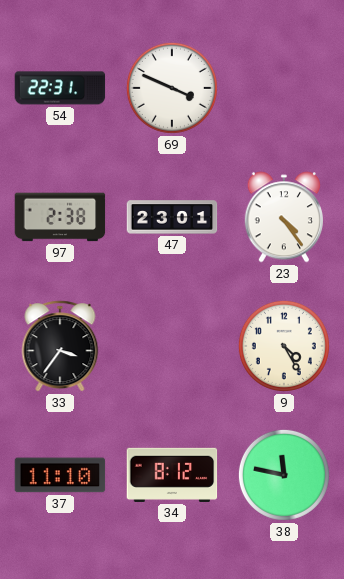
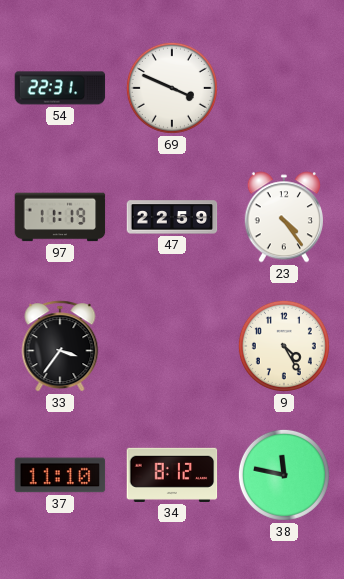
97: 2:38 -> 11:19
47: 23:01 -> 22:59
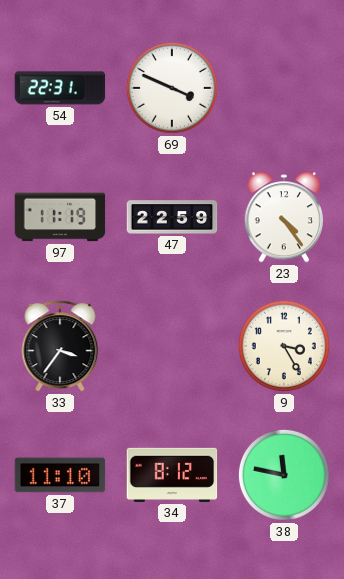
9: 4:25 -> 3:25
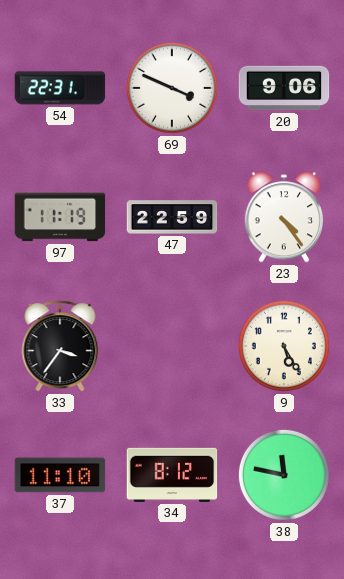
20: none -> 9:06
9: 3:25 -> 5:25
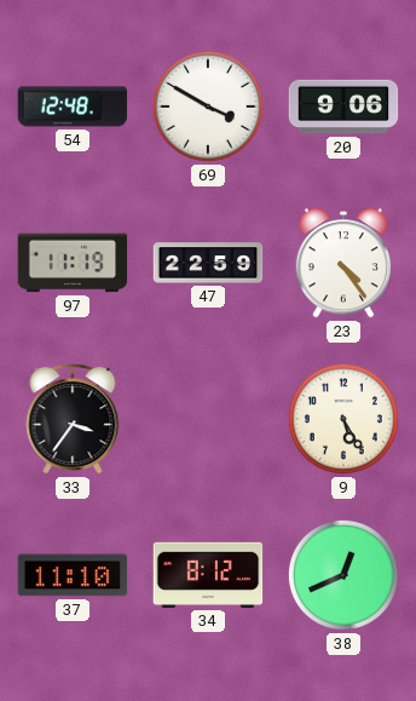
54: 22:31 -> 12:48
69: 3:49 -> 3:50
38: 11:47 -> 12:41
